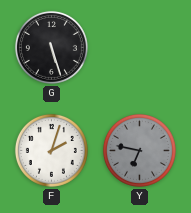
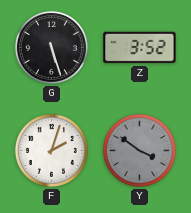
Z: none -> 3:52
Y: 6:47 -> 3:51
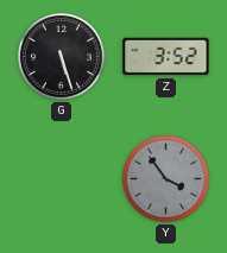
F: 2:03 -> none
Y: 3:51 -> 3:54
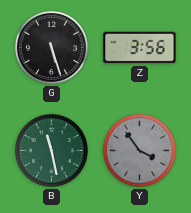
Z: 3:52 -> 3:56
B: none -> 11:28
